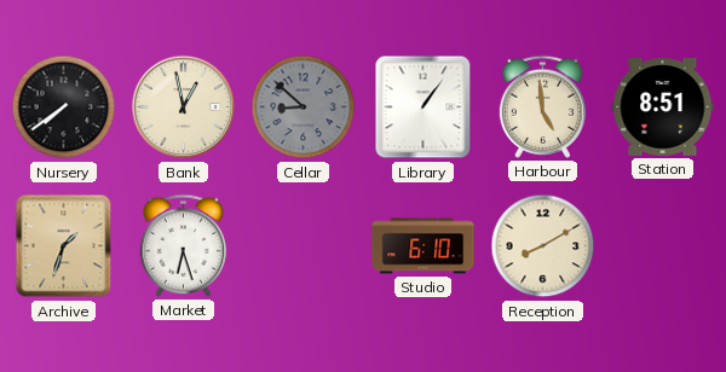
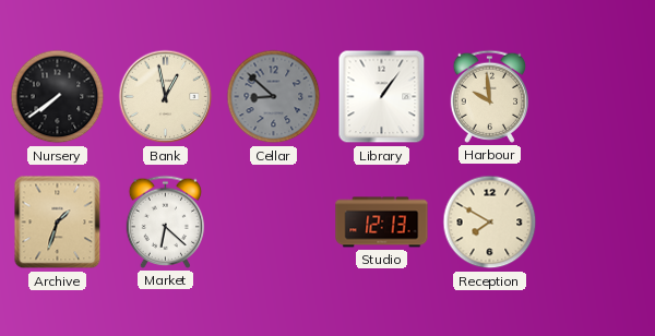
Harbour: 4:59 -> 9:59
Station: 8:51 -> none
Market: 6:27 -> 6:22
Studio: 6:10 -> 12:13
Reception: 8:10 -> 7:50
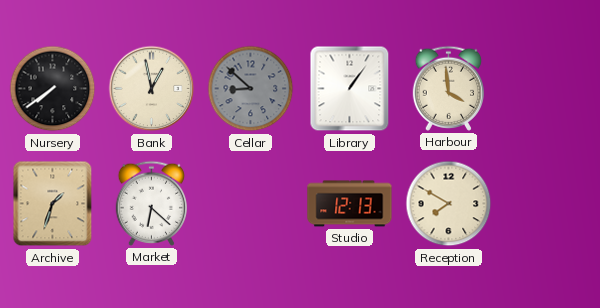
Harbour: 9:59 -> 3:59
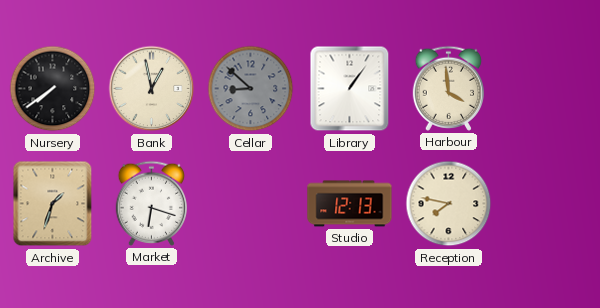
Market: 6:22 -> 6:18
Reception: 7:50 -> 7:47
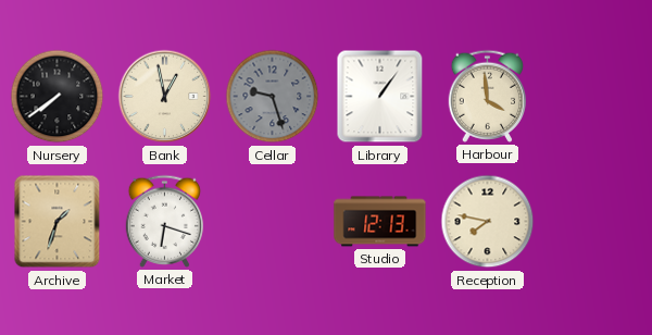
Cellar: 8:52 -> 9:27
